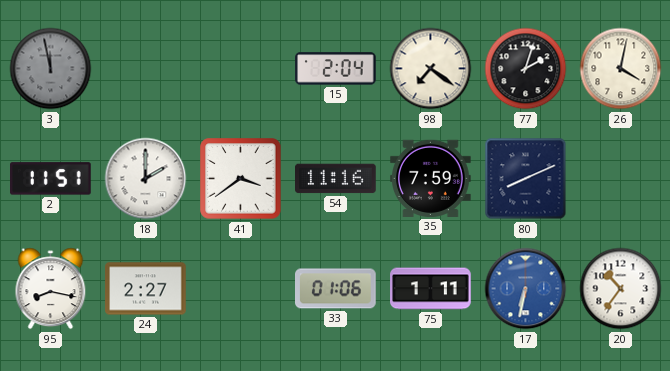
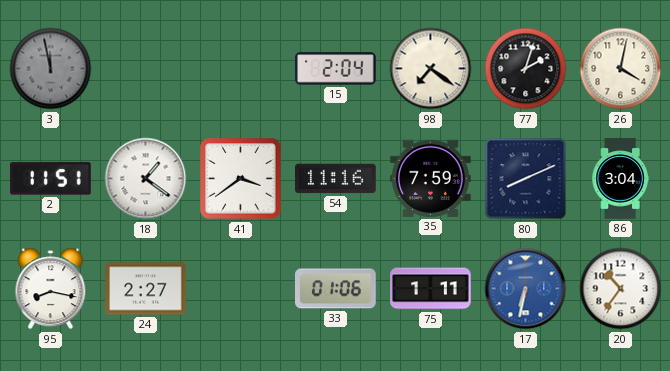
18: 2:00 -> 1:21
86: none -> 3:04
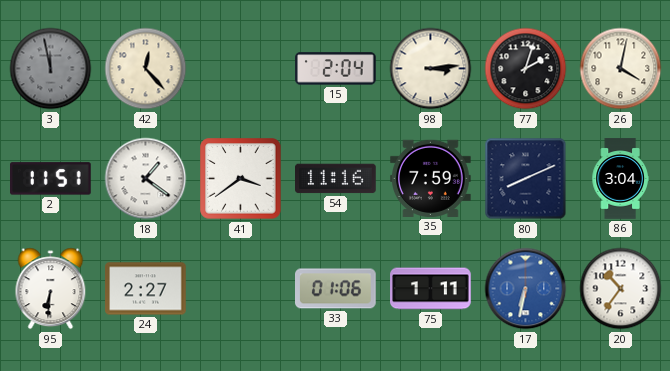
42: none -> 12:23
98: 7:21 -> 3:14
95: 8:17 -> 6:31
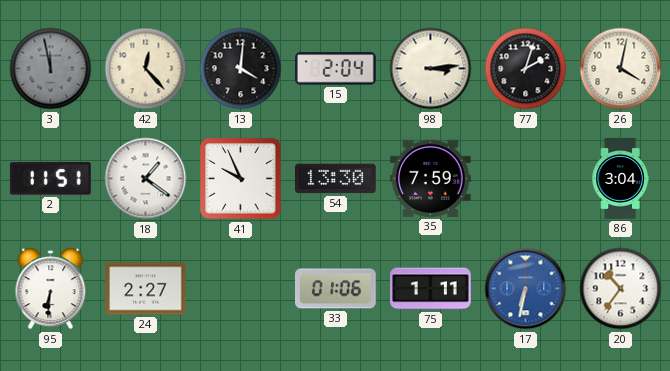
13: none -> 4:01
41: 3:39 -> 9:56
54: 11:16 -> 13:30
80: 8:11 -> none
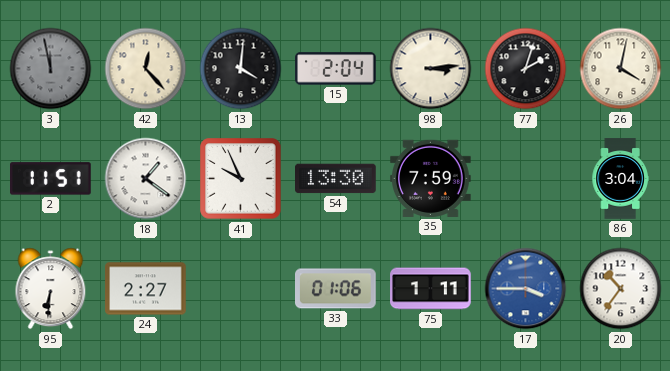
17: 6:32 -> 3:45
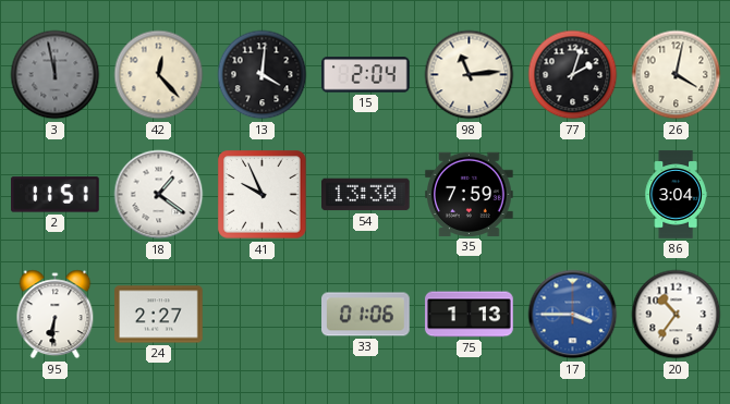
98: 3:14 -> 11:14
75: 1:11 -> 1:13
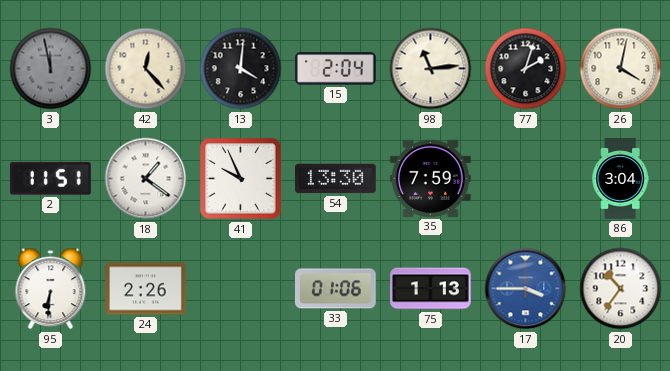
24: 2:27 -> 2:26
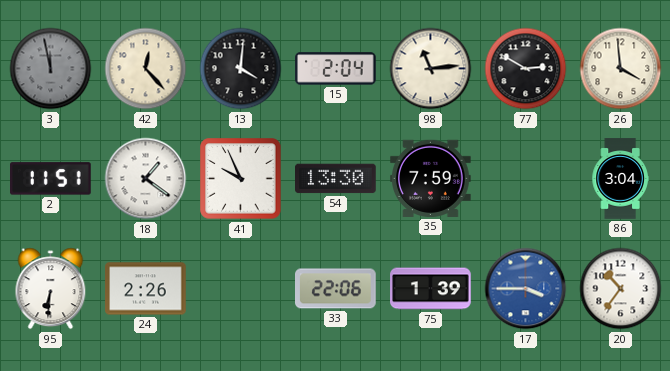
77: 2:03 -> 2:50
26: 4:02 -> 3:59
33: 01:06 -> 22:06
75: 1:13 -> 1:39
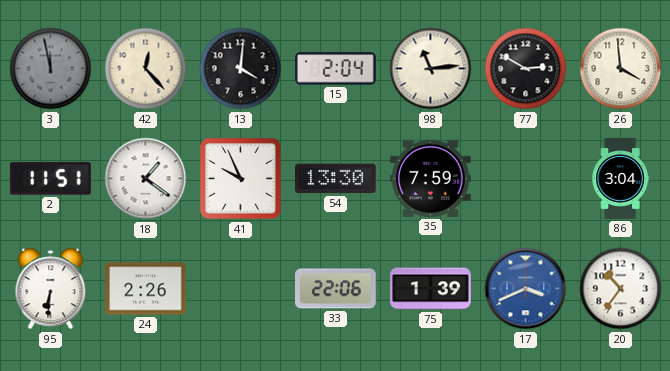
17: 3:45 -> 3:41
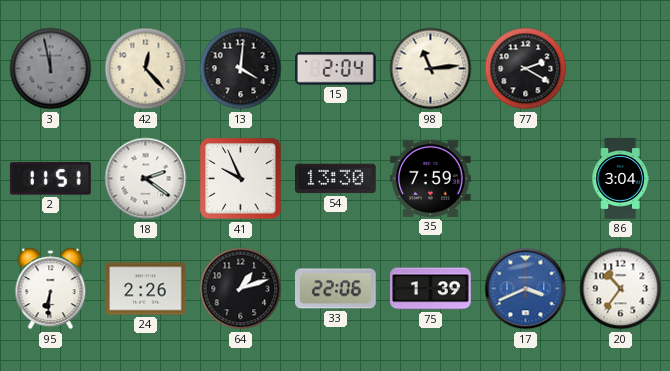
77: 2:50 -> 2:20
26: 3:59 -> none
18: 1:21 -> 2:21
64: none -> 1:12
